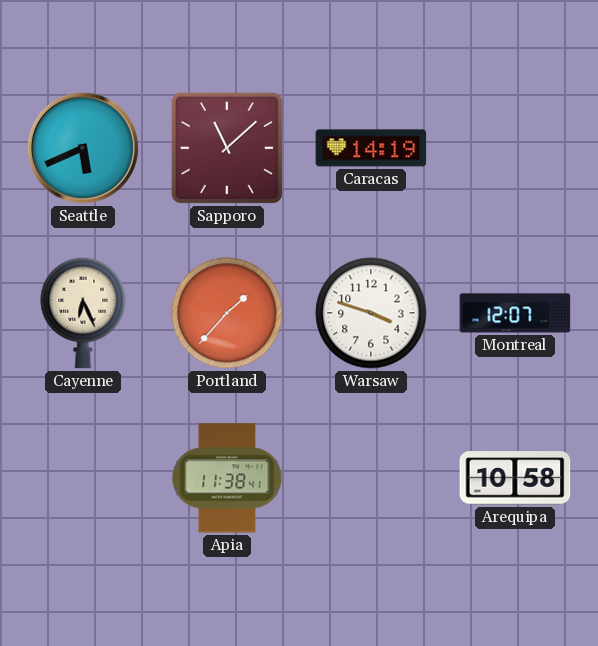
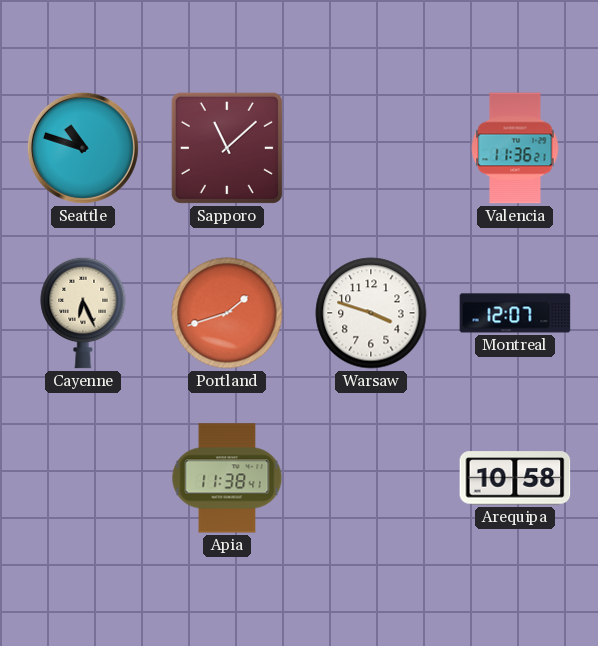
Seattle: 5:41 -> 10:48
Caracas: 14:19 -> none
Valencia: none -> 11:36
Portland: 1:37 -> 1:42
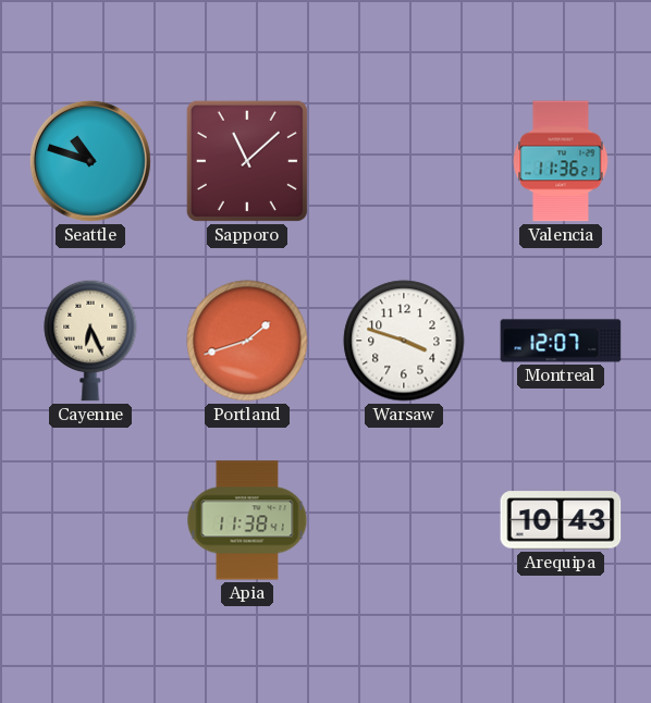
Arequipa: 10:58 -> 10:43
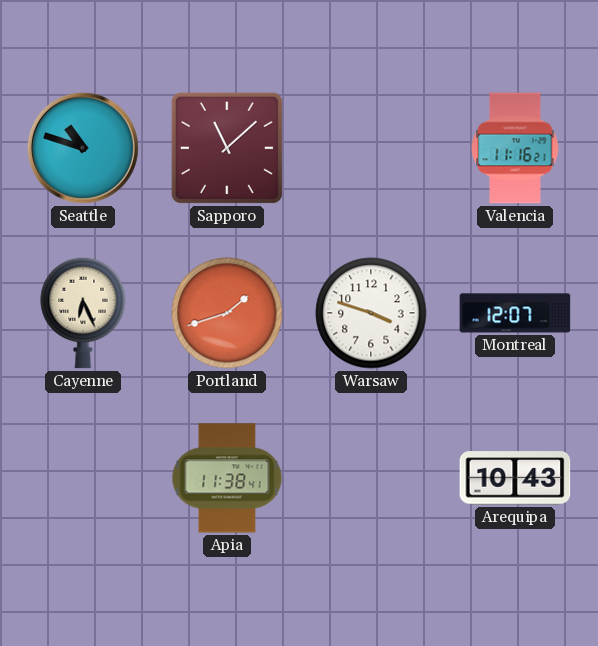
Valencia: 11:36 -> 11:16
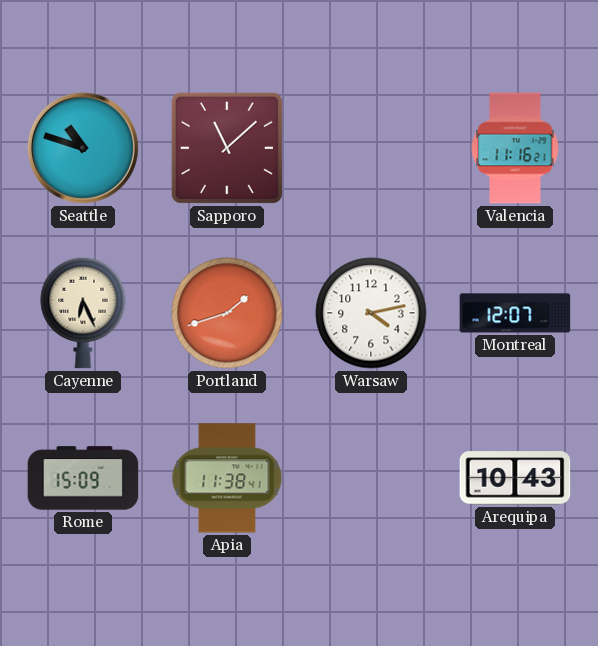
Warsaw: 3:48 -> 4:13
Rome: none -> 15:09
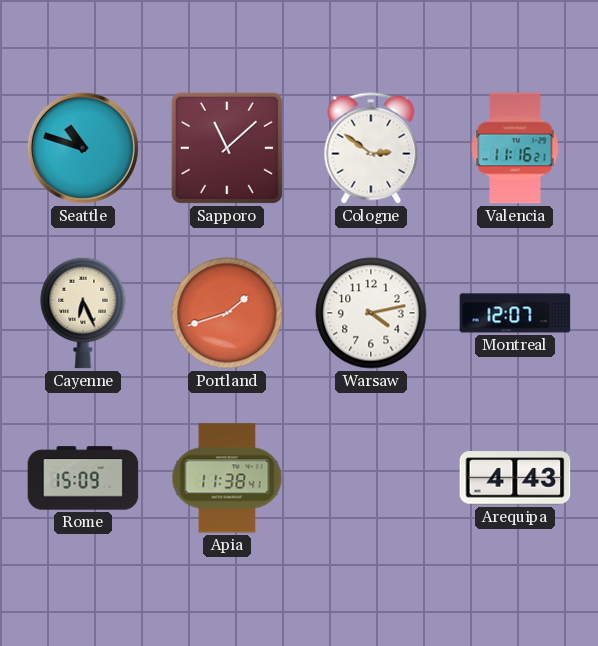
Cologne: none -> 2:51
Arequipa: 10:43 -> 4:43
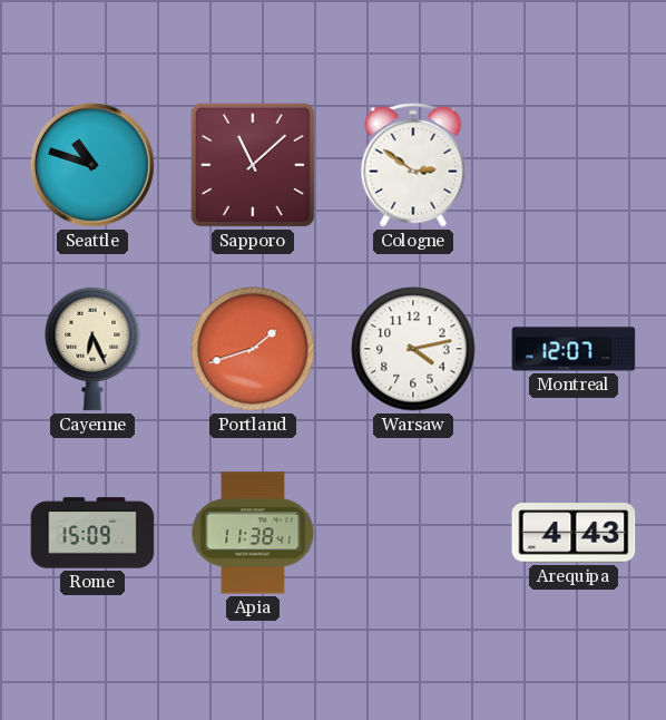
Valencia: 11:16 -> none
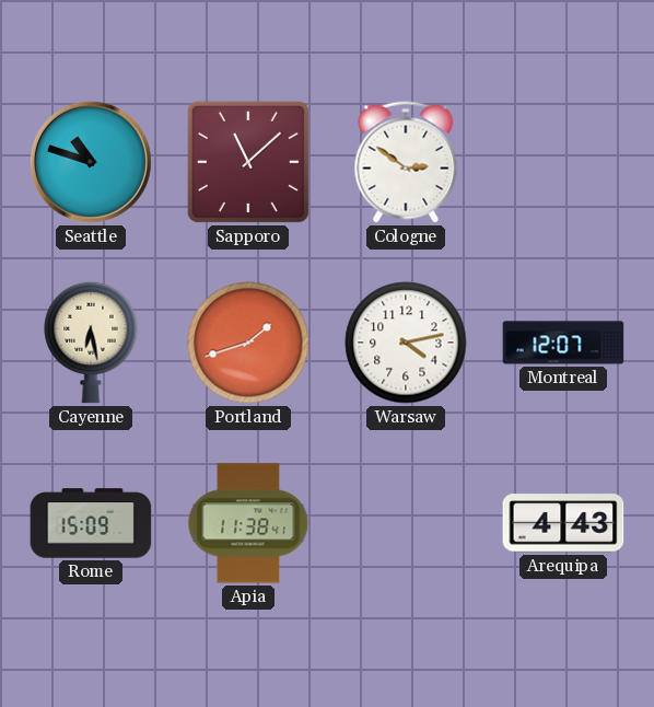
Cayenne: 6:26 -> 6:28
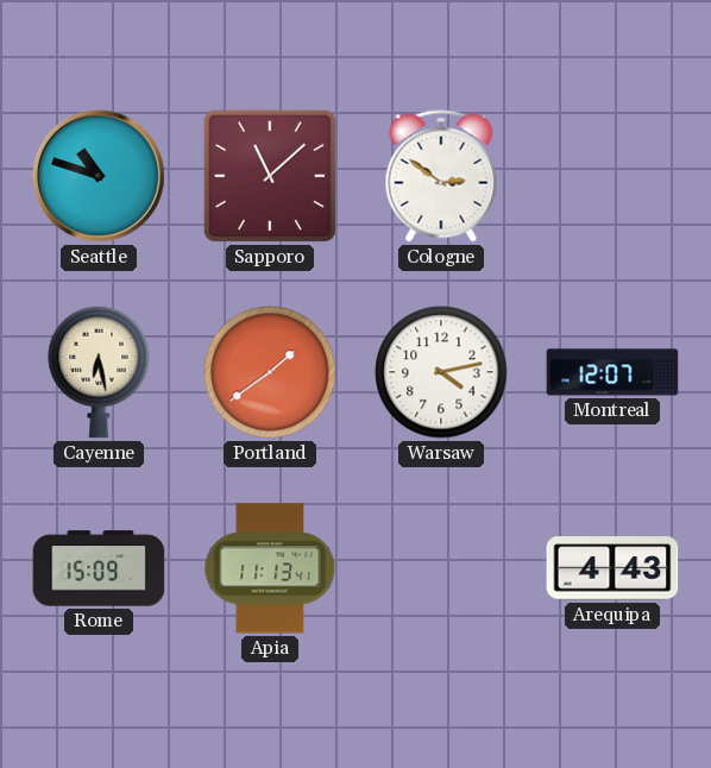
Portland: 1:42 -> 1:39
Apia: 11:38 -> 11:13
